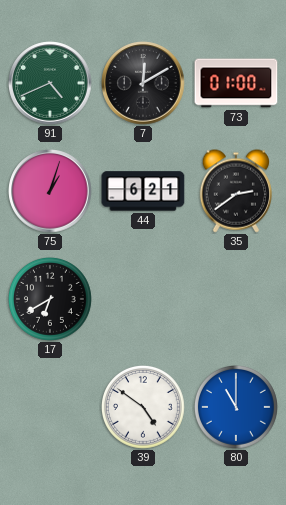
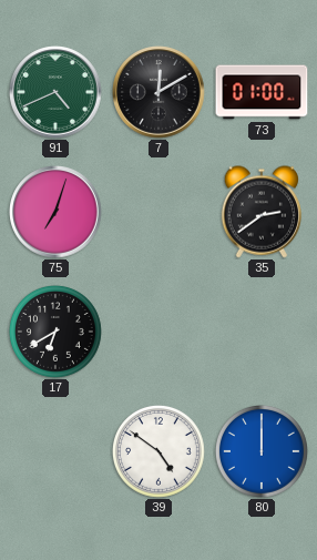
75: 1:03 -> 7:03
44: 6:21 -> none
80: 11:00 -> 12:00
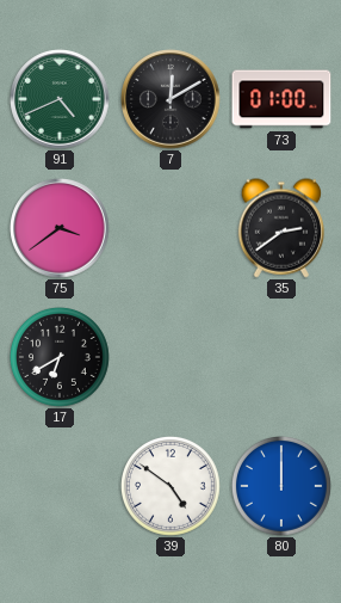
75: 7:03 -> 3:39
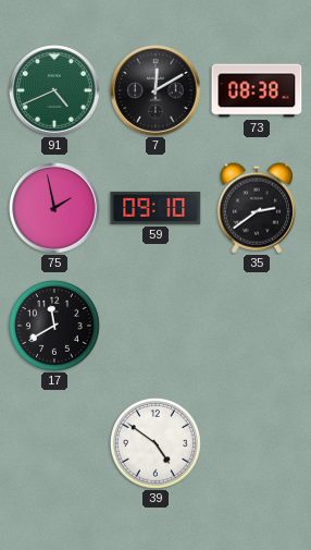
73: 01:00 -> 08:38
75: 3:39 -> 1:58
59: none -> 09:10
17: 6:40 -> 11:40
80: 12:00 -> none
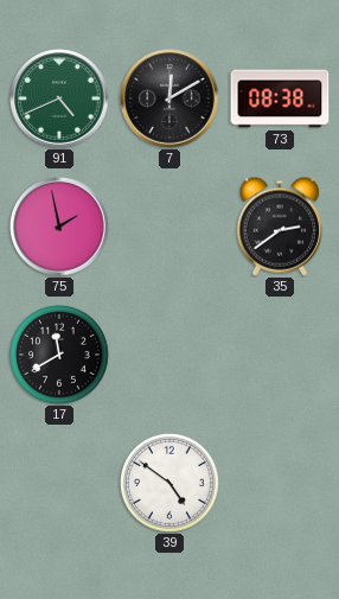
59: 09:10 -> none
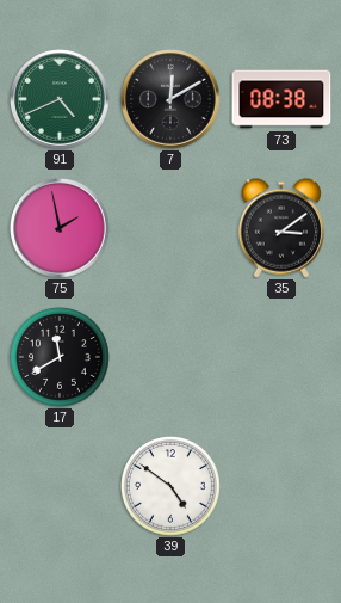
35: 2:39 -> 3:09
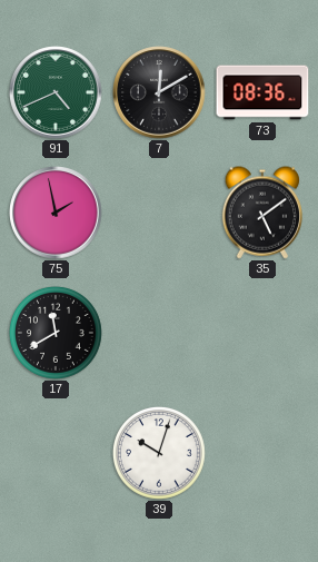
73: 08:38 -> 08:36
35: 3:09 -> 5:09
39: 4:51 -> 10:03
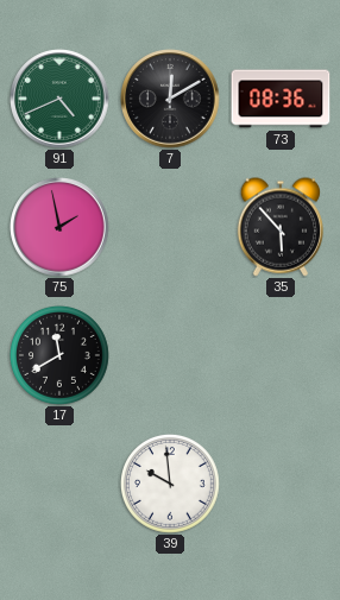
35: 5:09 -> 5:53
39: 10:03 -> 9:59
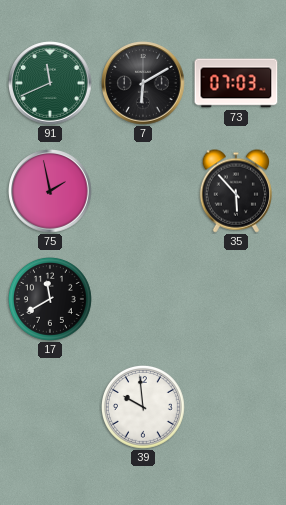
91: 4:41 -> 11:41
7: 12:10 -> 6:10
73: 08:36 -> 07:03
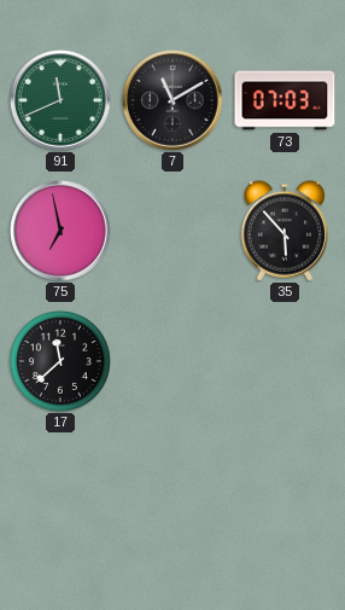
7: 6:10 -> 11:10
75: 1:58 -> 6:58
17: 11:40 -> 11:38
39: 9:59 -> none
